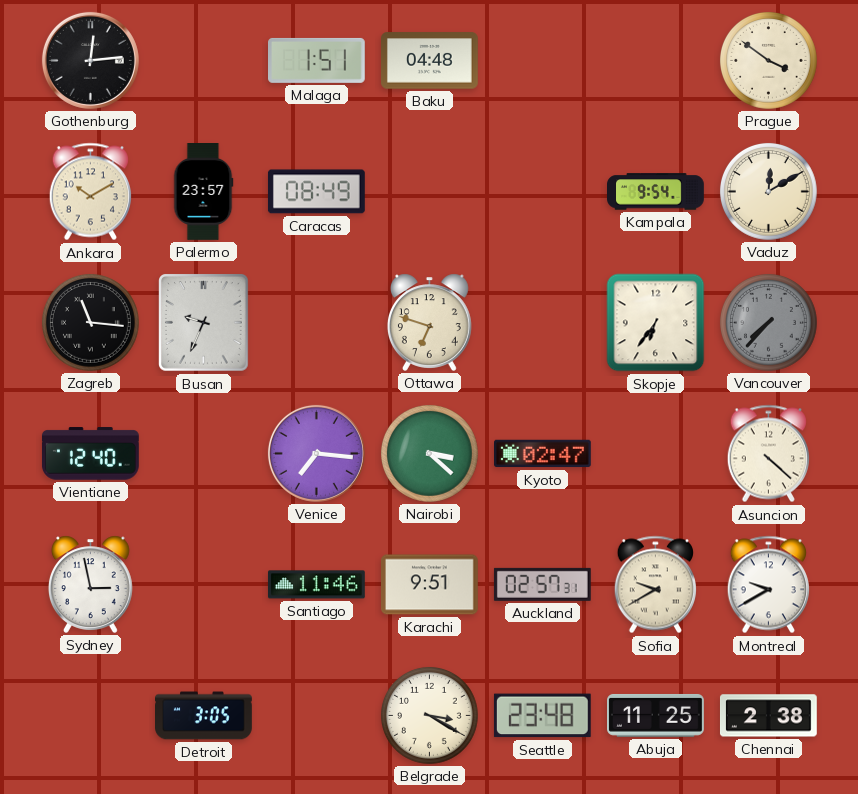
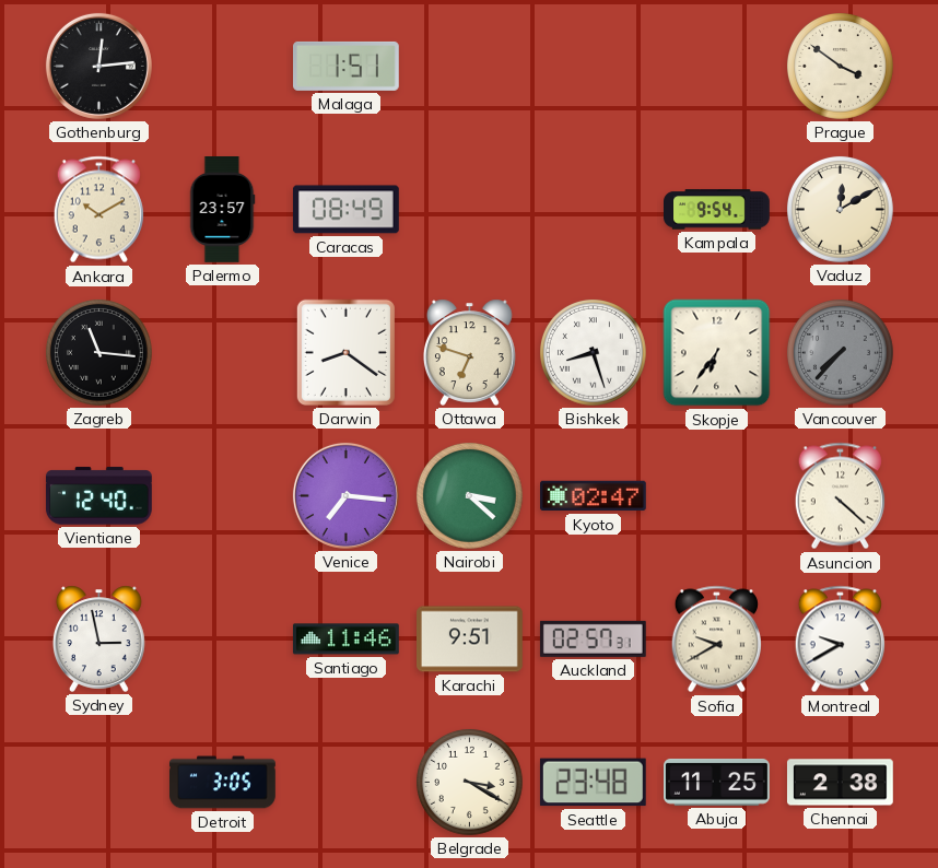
Baku: 04:48 -> none
Busan: 9:34 -> none
Darwin: none -> 8:21
Bishkek: none -> 8:27
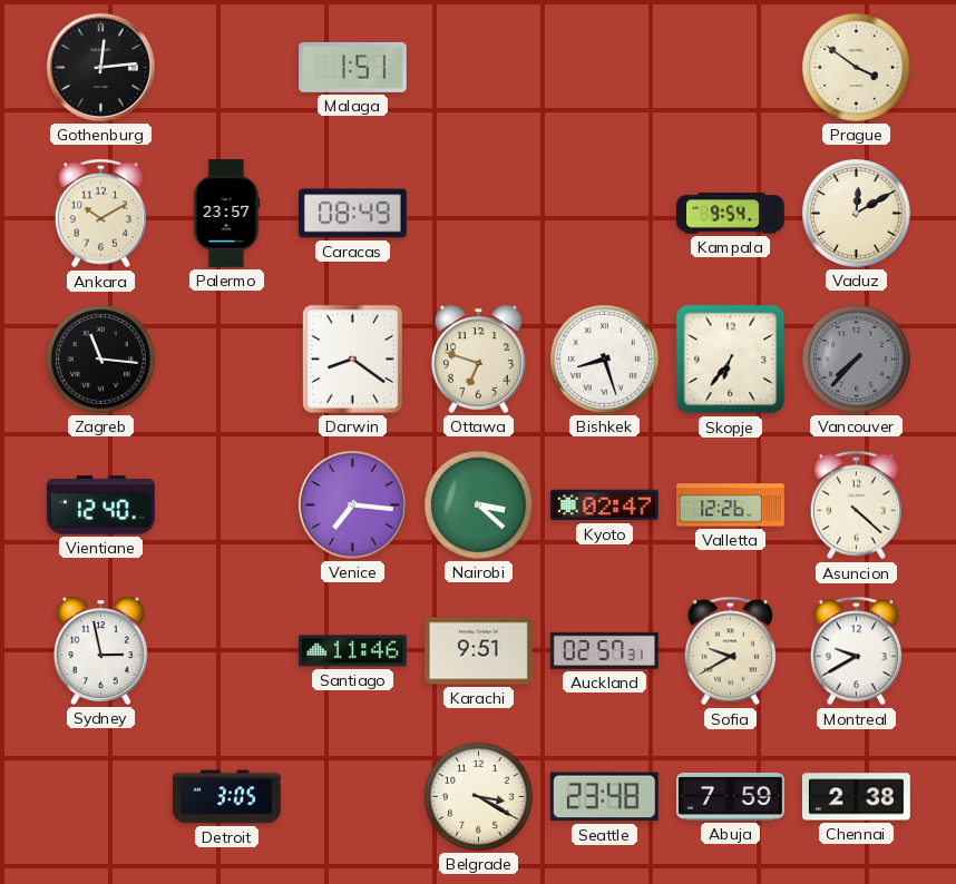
Valletta: none -> 12:26
Abuja: 11:25 -> 7:59
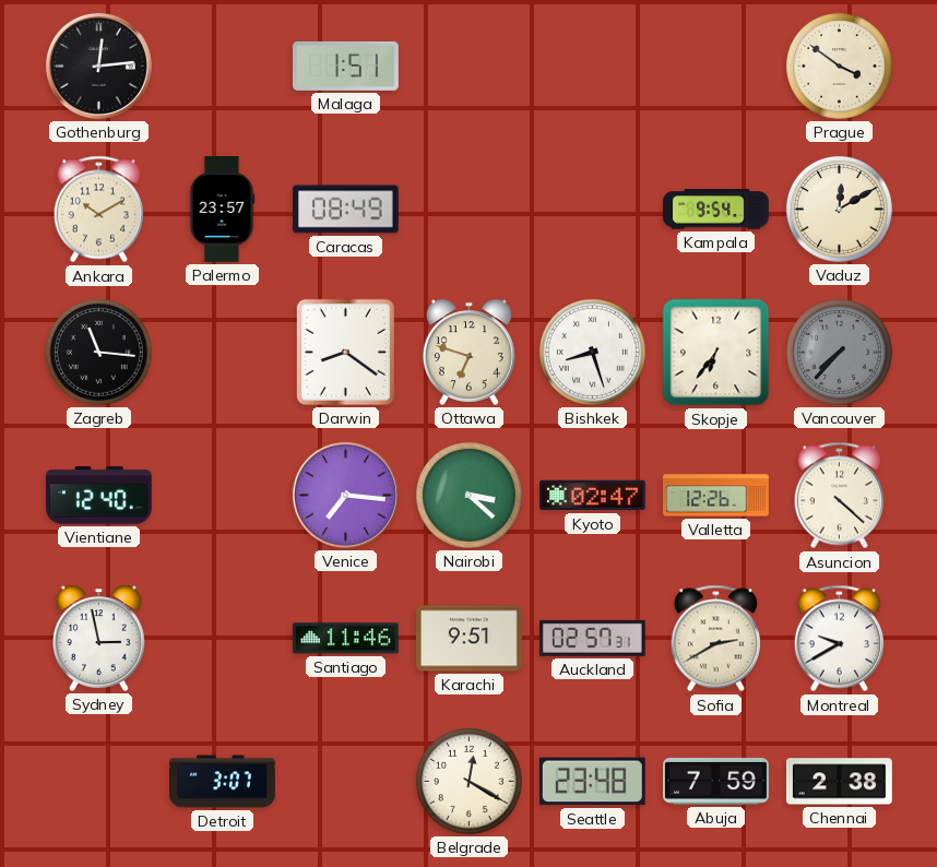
Sofia: 9:40 -> 2:40
Detroit: 3:05 -> 3:07
Belgrade: 3:20 -> 12:20
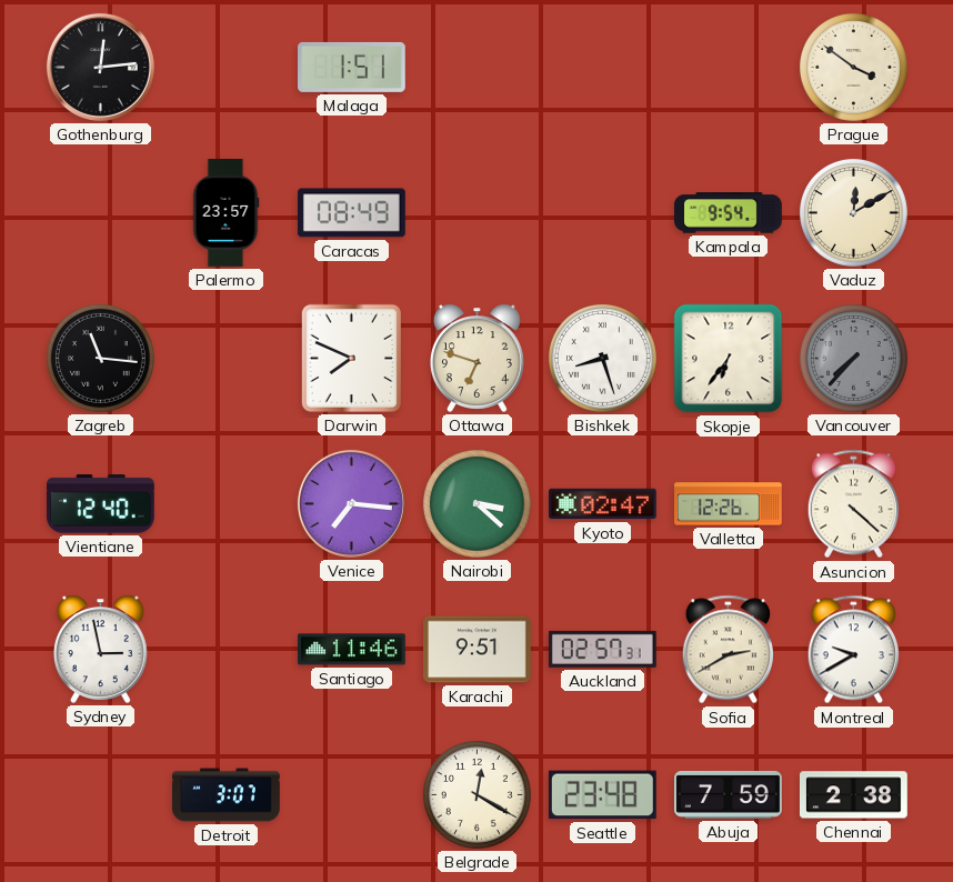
Ankara: 10:10 -> none
Darwin: 8:21 -> 7:49
